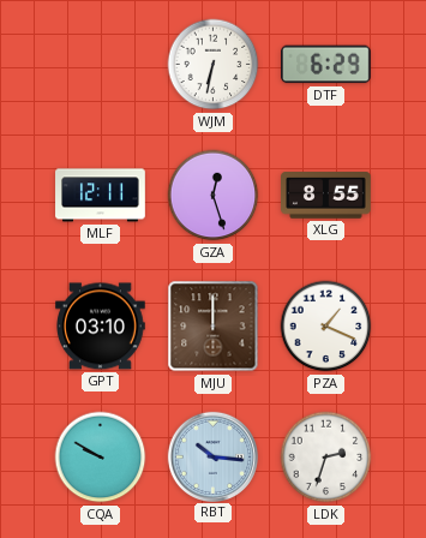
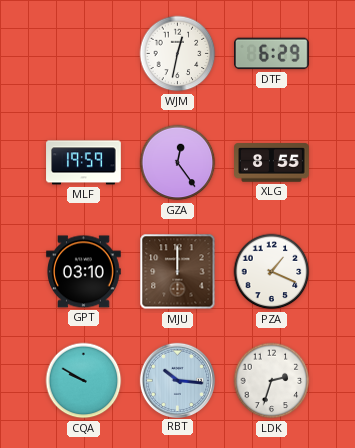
WJM: 6:32 -> 12:32
MLF: 12:11 -> 19:59
GZA: 12:27 -> 12:24
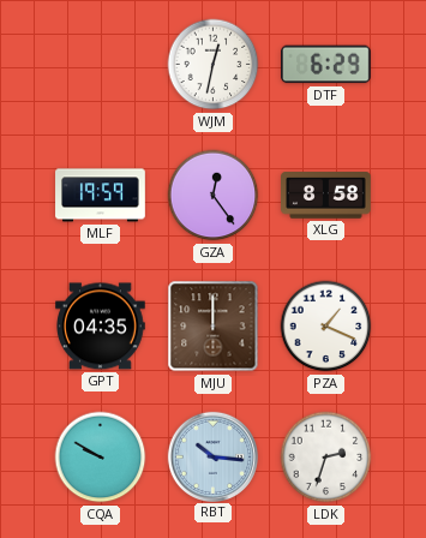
XLG: 8:55 -> 8:58
GPT: 03:10 -> 04:35
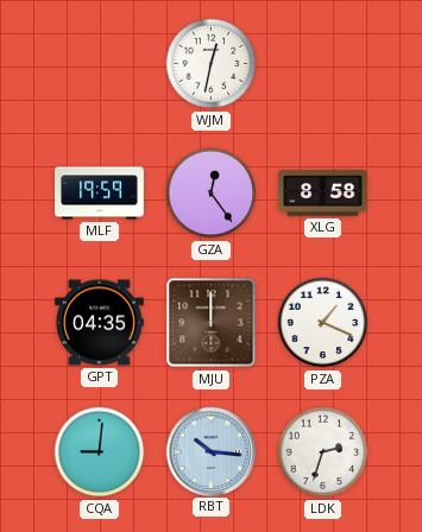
DTF: 6:29 -> none
CQA: 9:50 -> 9:01
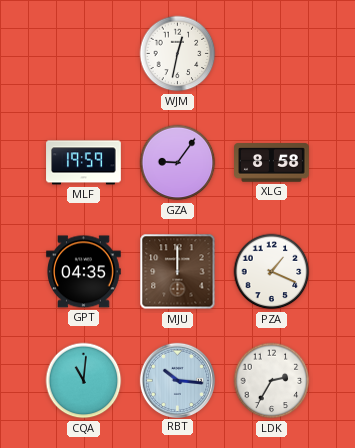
GZA: 12:24 -> 9:06
CQA: 9:01 -> 11:01
LDK: 2:33 -> 2:35
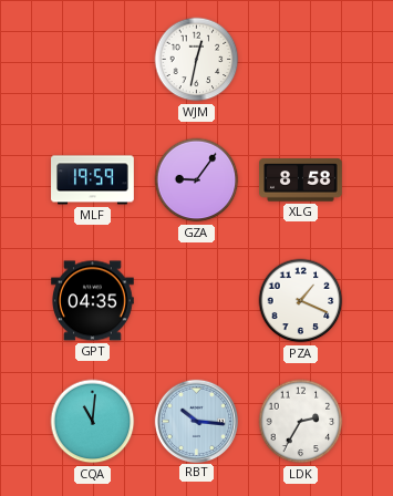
MJU: 12:00 -> none
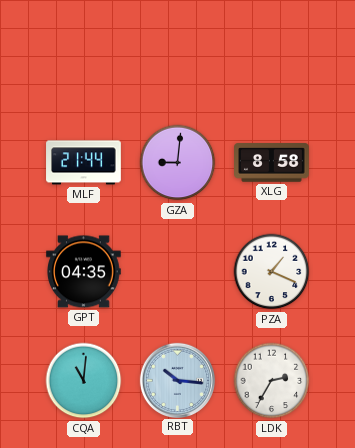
WJM: 12:32 -> none
MLF: 19:59 -> 21:44
GZA: 9:06 -> 9:01
